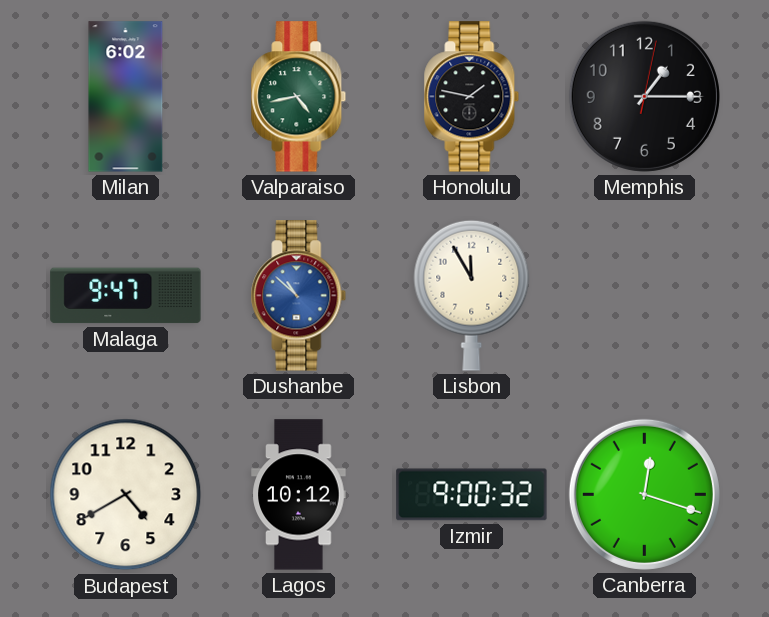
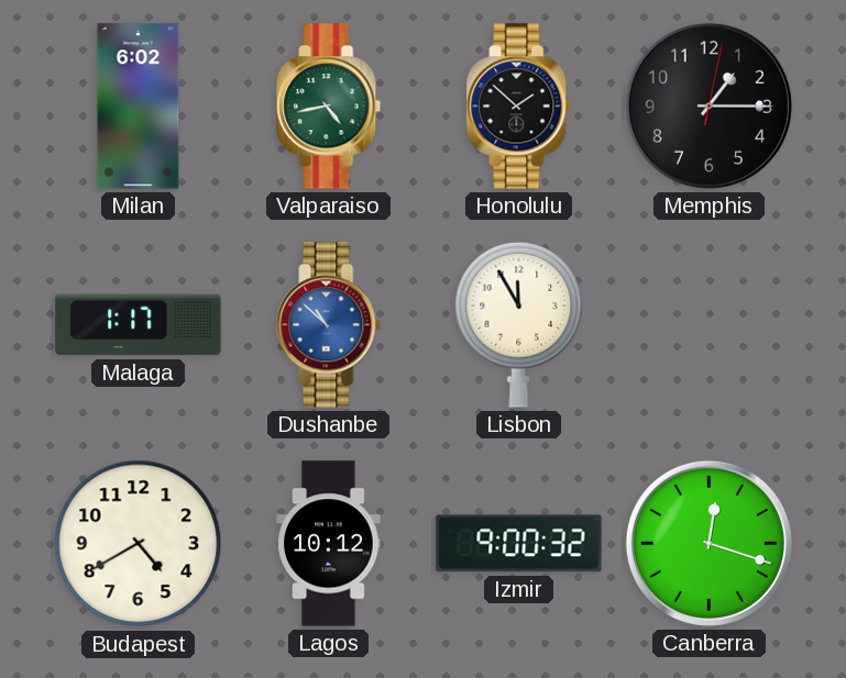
Honolulu: 1:47 -> 1:52
Malaga: 9:47 -> 1:17
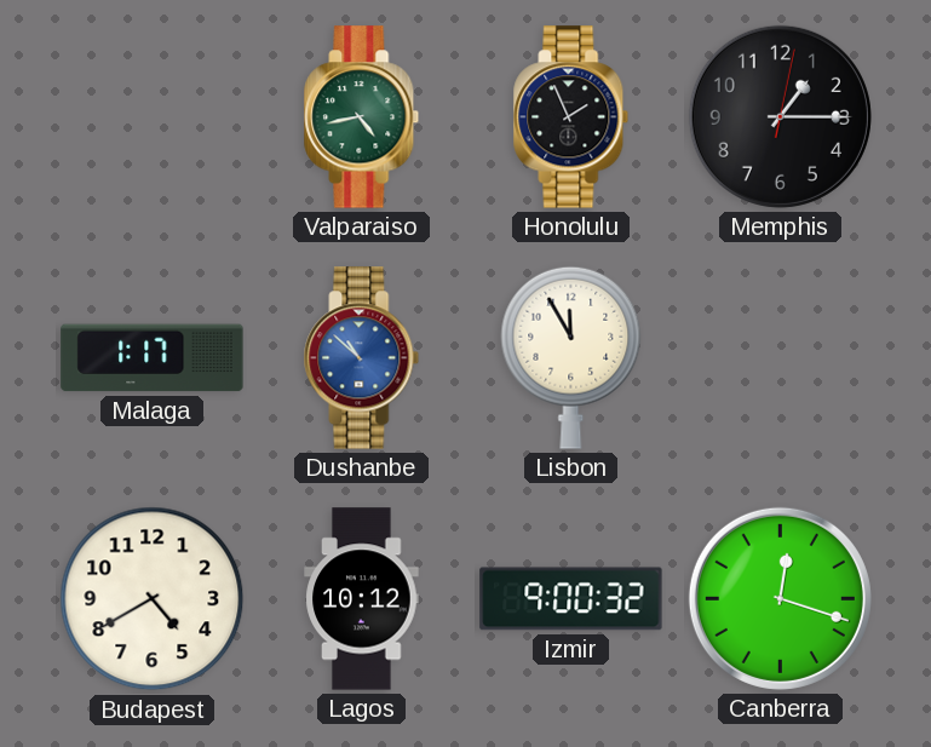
Milan: 6:02 -> none
Honolulu: 1:52 -> 1:56
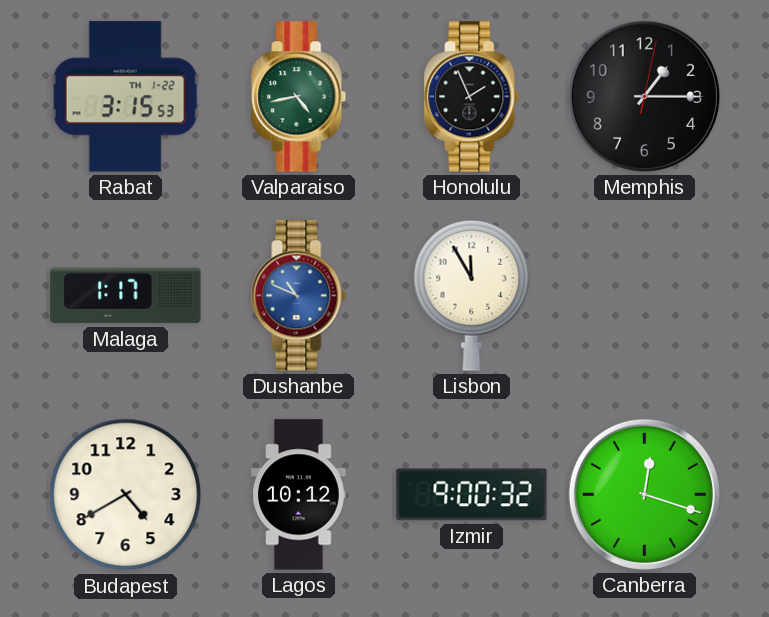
Rabat: none -> 3:15
Dushanbe: 10:52 -> 10:49
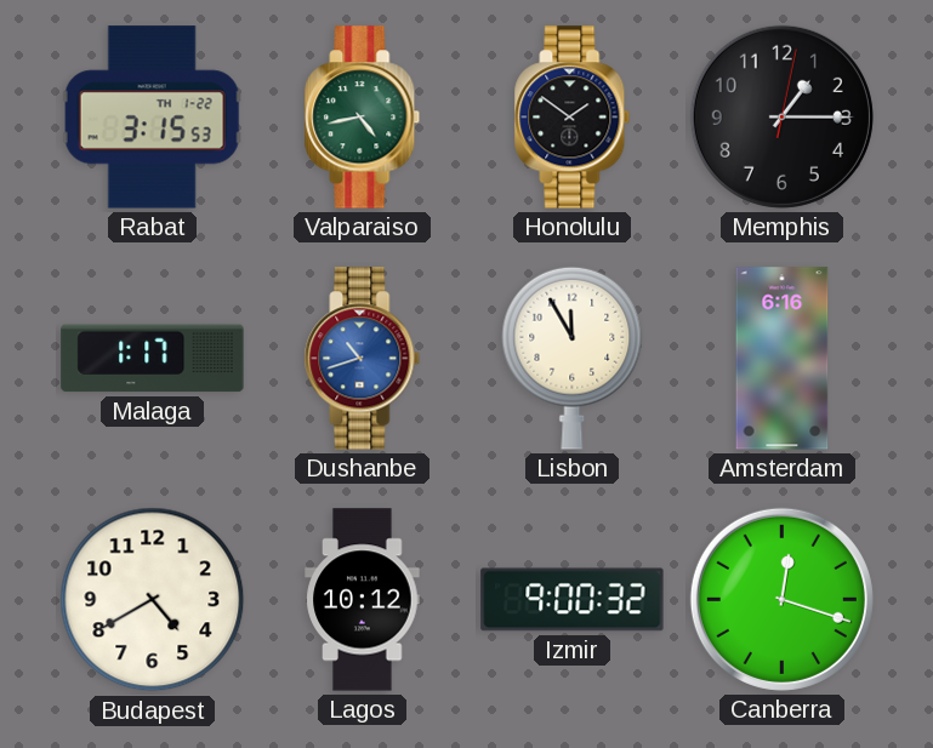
Honolulu: 1:56 -> 1:51
Dushanbe: 10:49 -> 10:42
Amsterdam: none -> 6:16
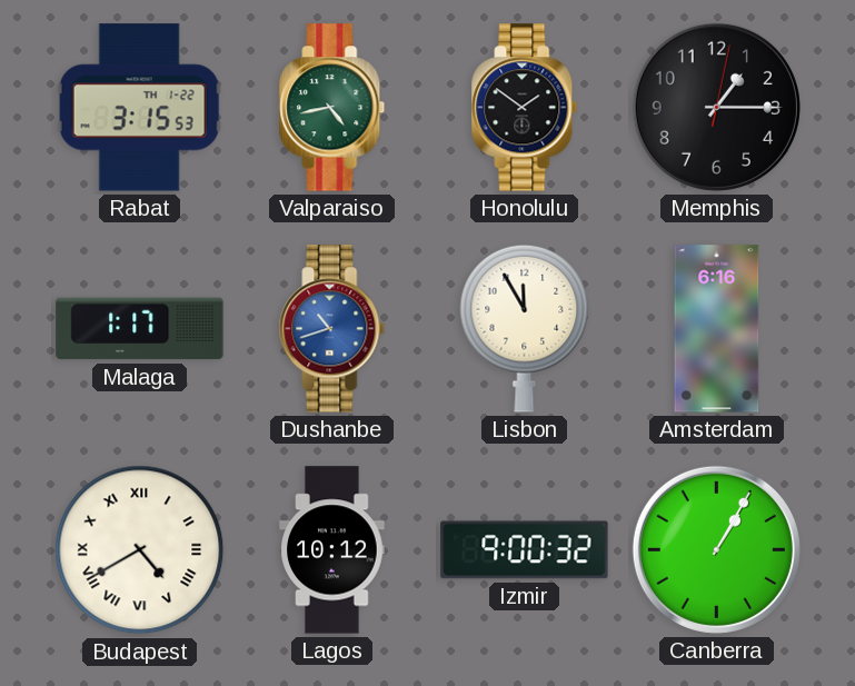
Budapest numerals: Arabic -> Roman
Canberra: 12:18 -> 1:05
